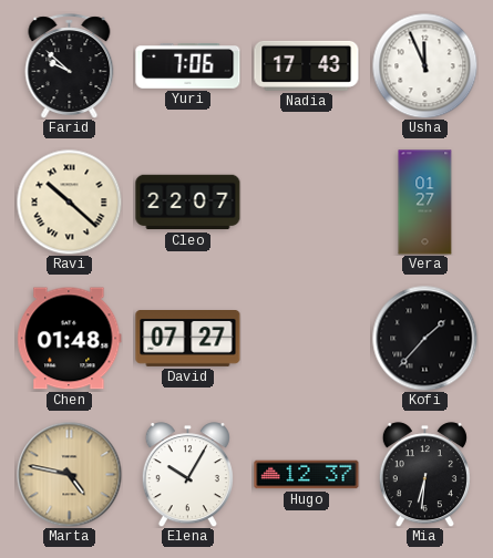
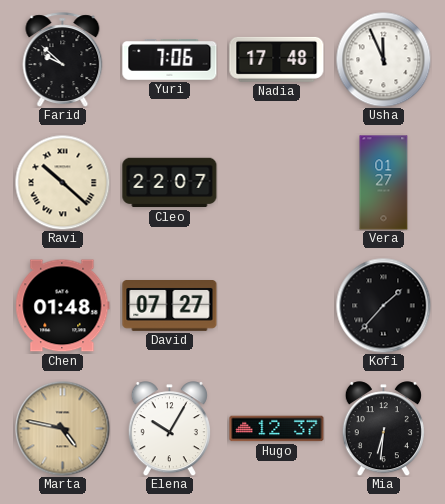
Nadia: 17:43 -> 17:48
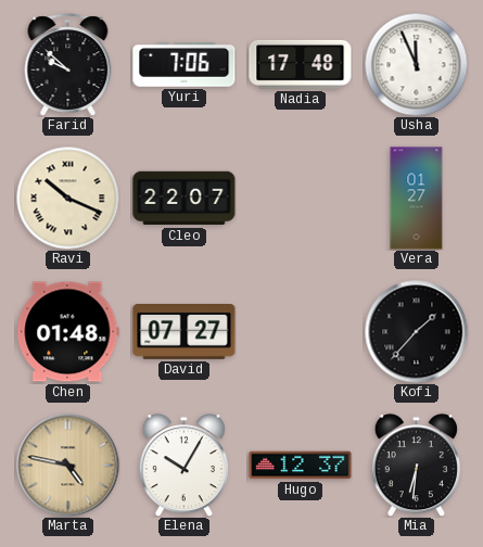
Ravi: 10:22 -> 10:19
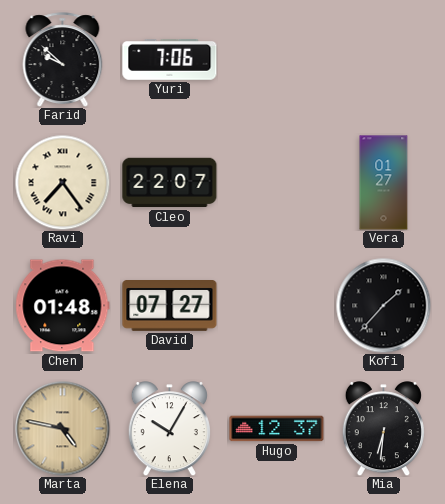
Nadia: 17:48 -> none
Usha: 11:56 -> none
Ravi: 10:19 -> 7:24
